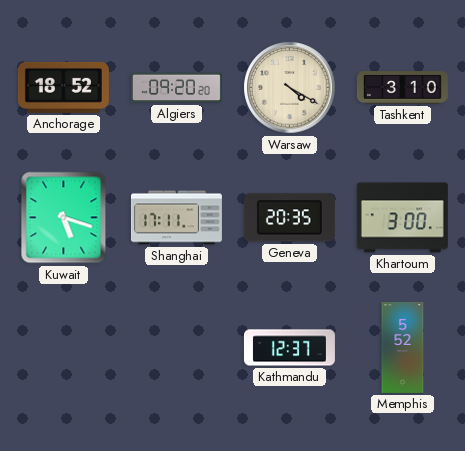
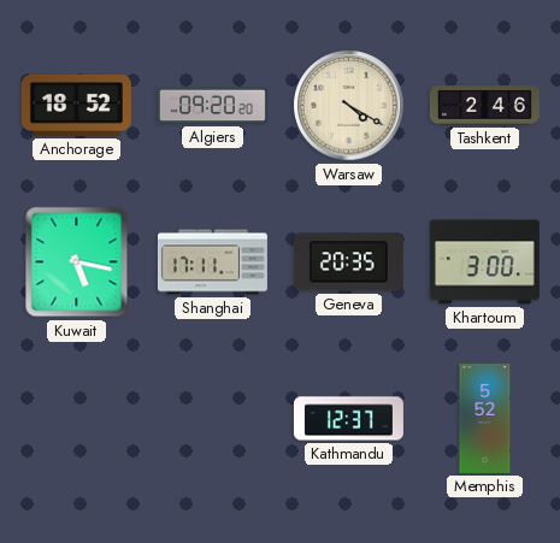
Tashkent: 3:10 -> 2:46
Kuwait: 5:18 -> 5:17
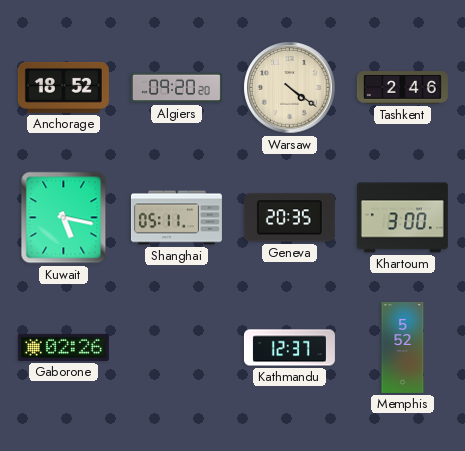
Warsaw: 4:20 -> 4:21
Shanghai: 17:11 -> 05:11
Gaborone: none -> 02:26
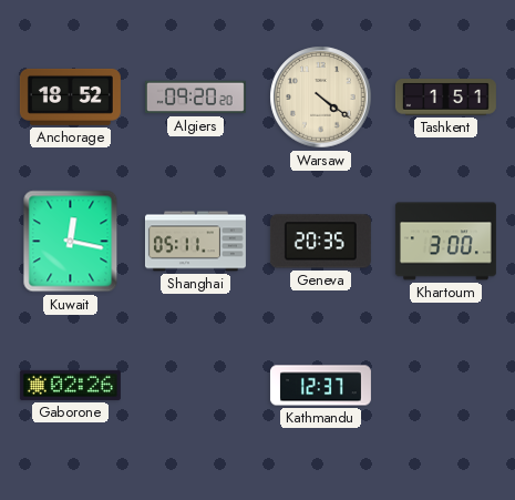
Tashkent: 2:46 -> 1:51
Kuwait: 5:17 -> 12:17
Memphis: 5:52 -> none
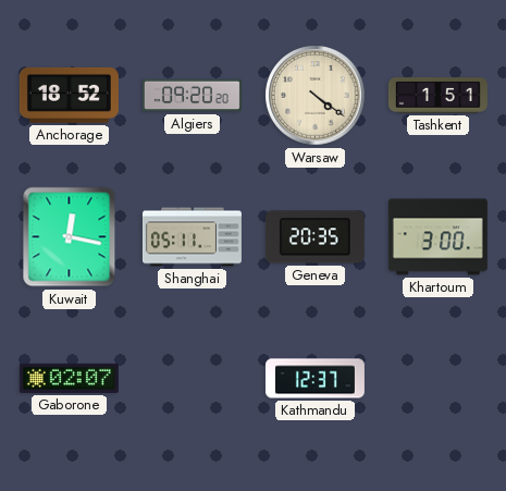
Gaborone: 02:26 -> 02:07
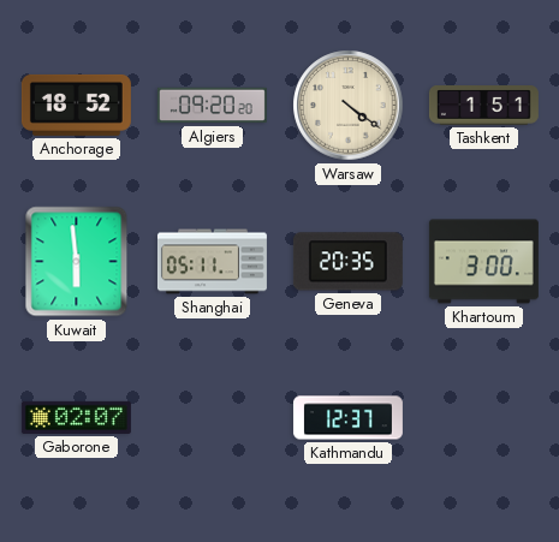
Kuwait: 12:17 -> 5:59
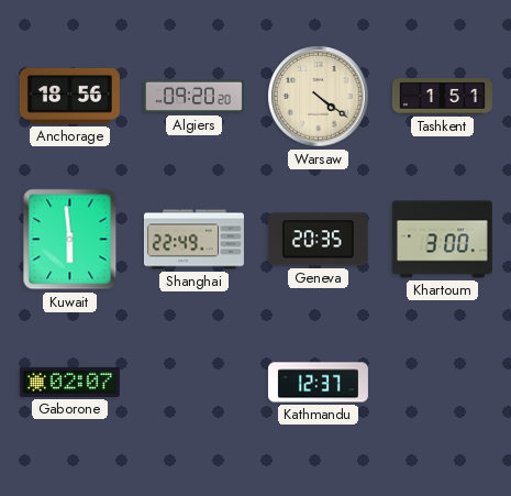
Anchorage: 18:52 -> 18:56
Shanghai: 05:11 -> 22:49
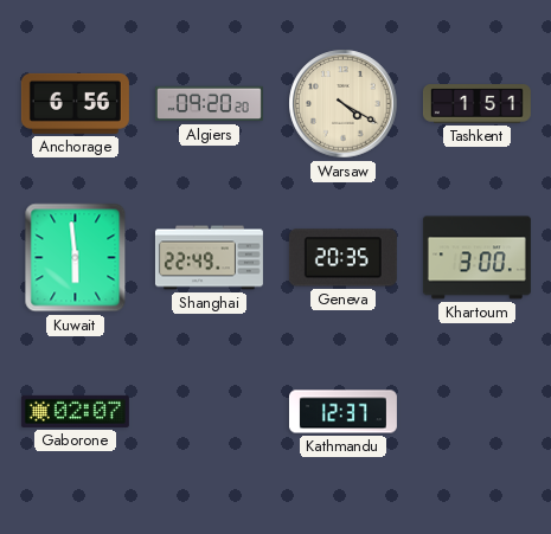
Anchorage: 18:56 -> 6:56
Warsaw: 4:21 -> 4:20
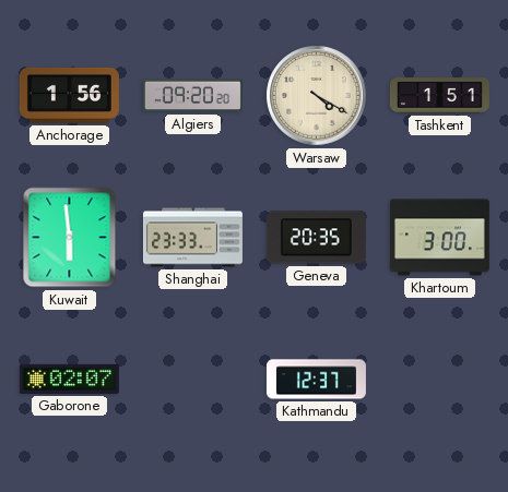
Anchorage: 6:56 -> 1:56
Shanghai: 22:49 -> 23:33
